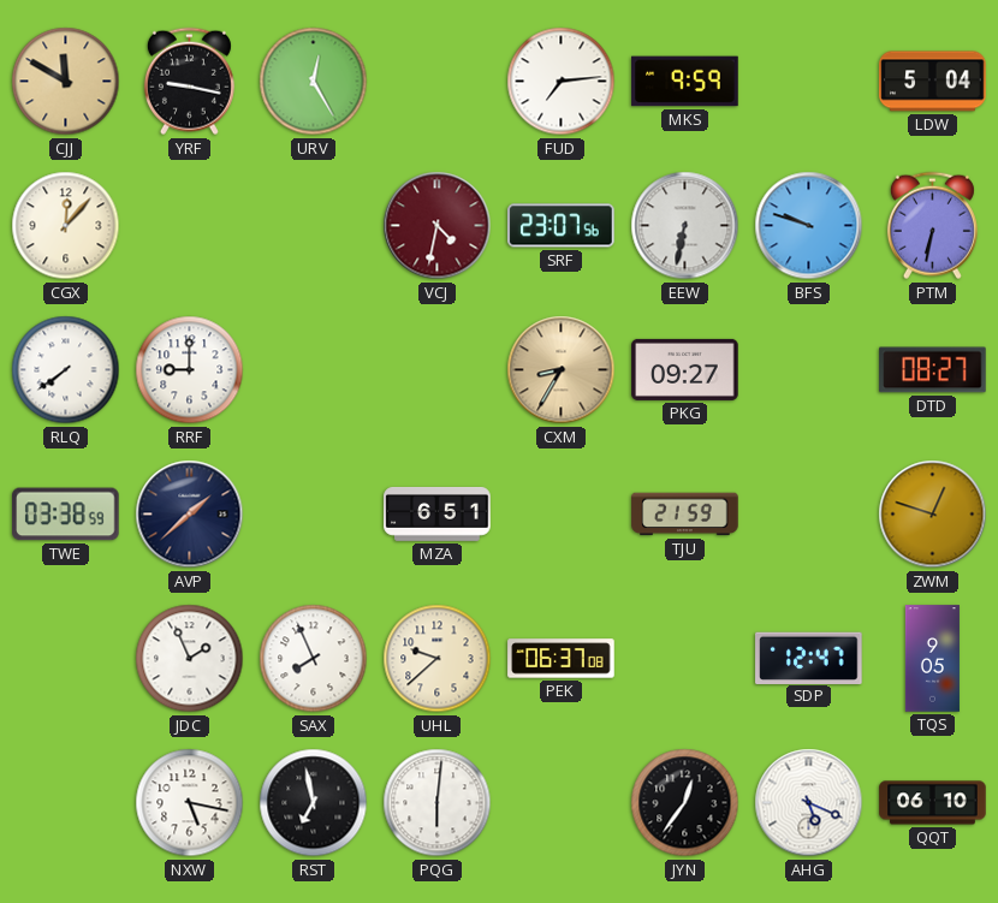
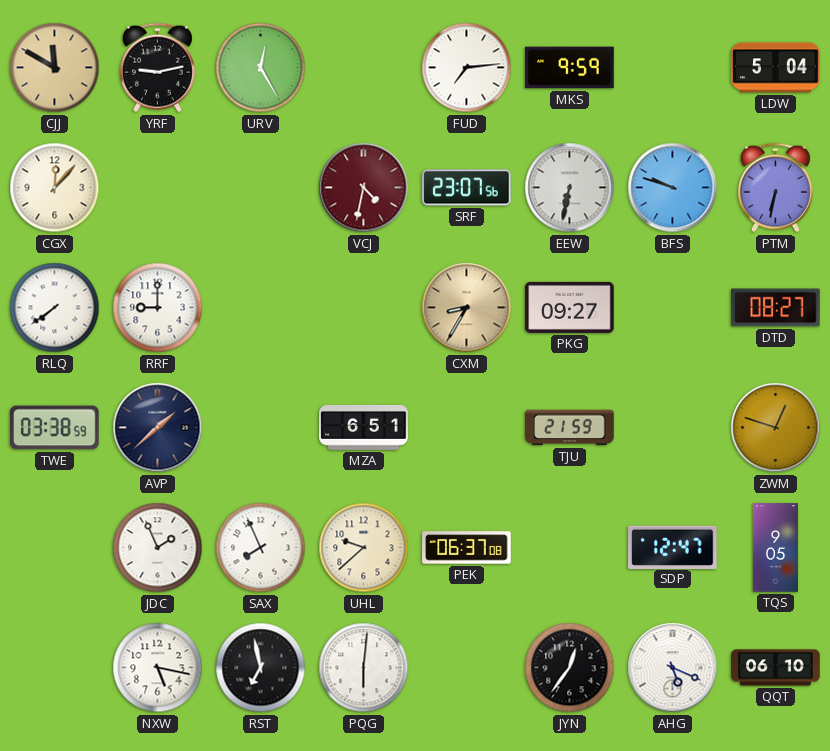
YRF: 9:17 -> 9:13
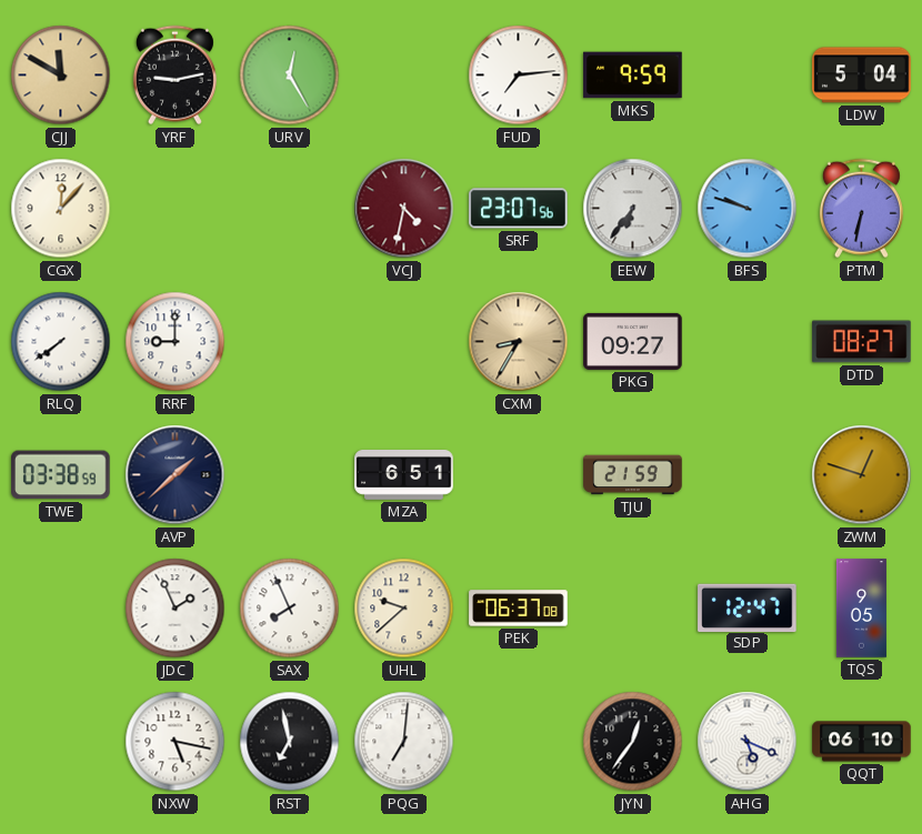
EEW: 6:32 -> 6:36
PQG: 6:01 -> 7:01
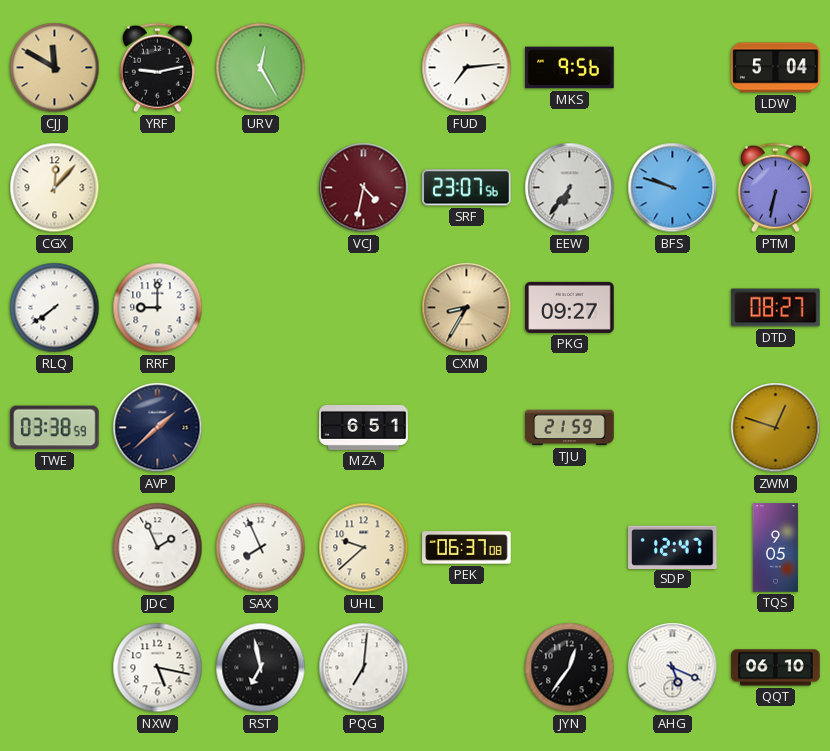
MKS: 9:59 -> 9:56
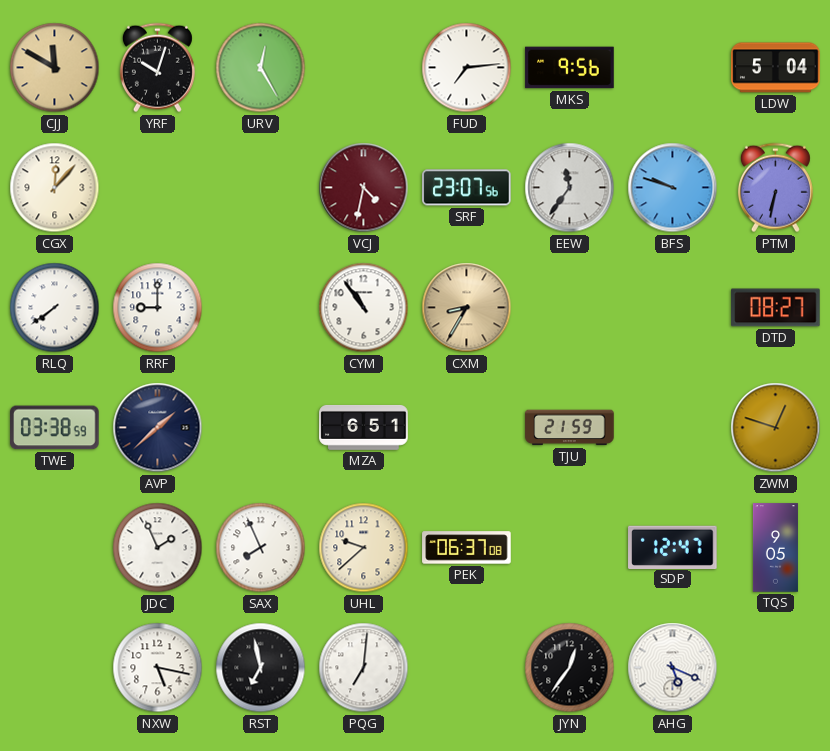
YRF: 9:13 -> 10:03
EEW: 6:36 -> 11:36
CYM: none -> 10:54
PKG: 09:27 -> none
QQT: 06:10 -> none
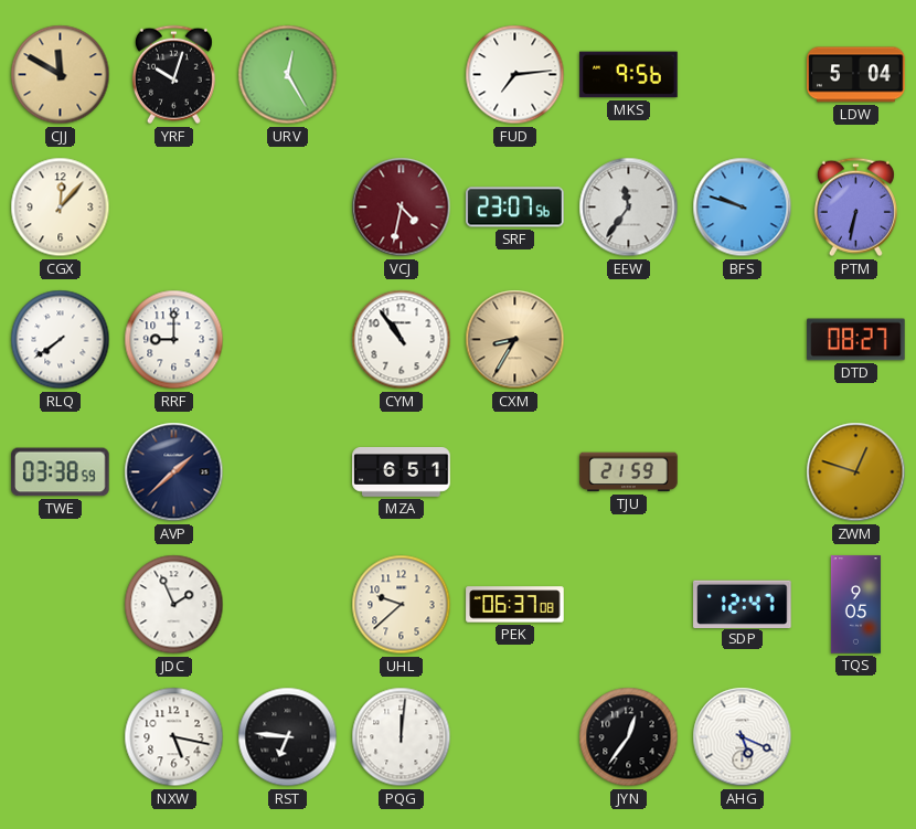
SAX: 7:56 -> none
RST: 6:58 -> 6:46
PQG: 7:01 -> 12:01
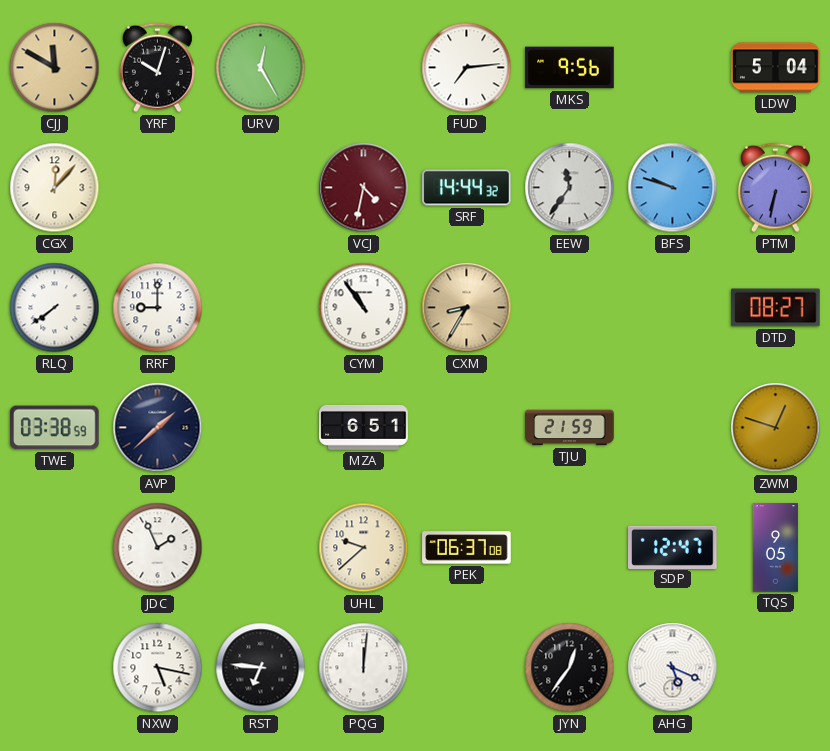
SRF: 23:07 -> 14:44
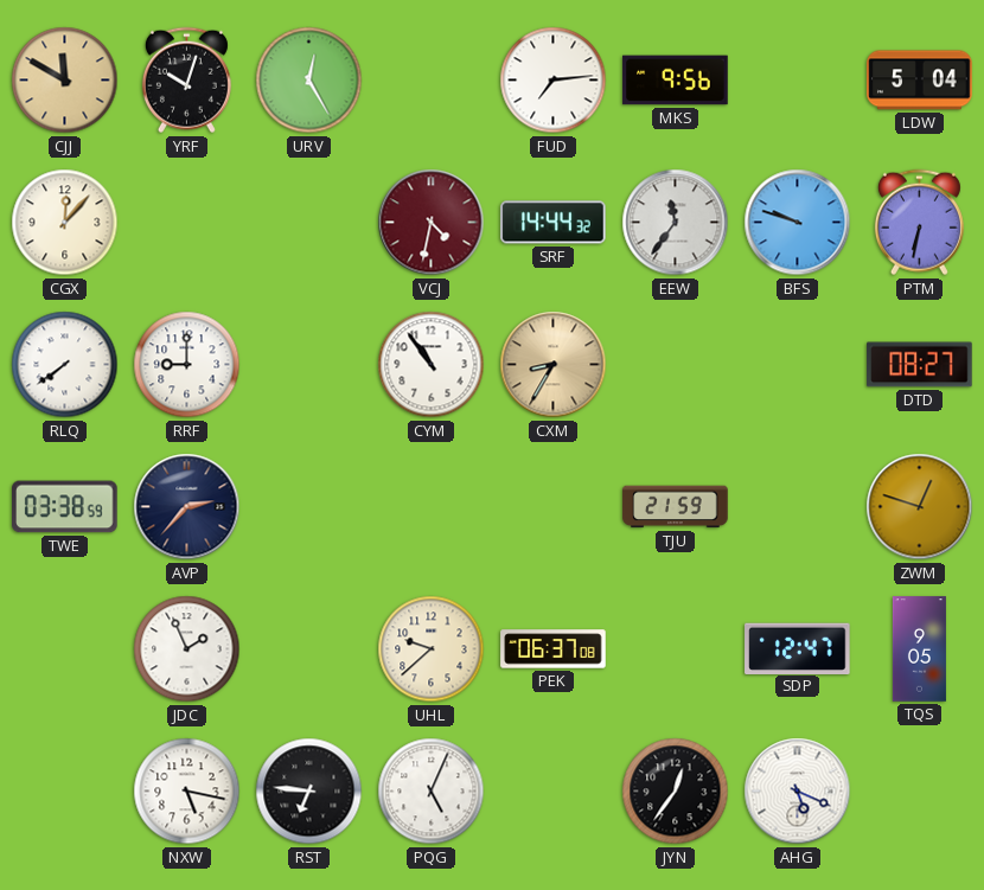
AVP: 1:38 -> 2:37
MZA: 6:51 -> none
PQG: 12:01 -> 5:04
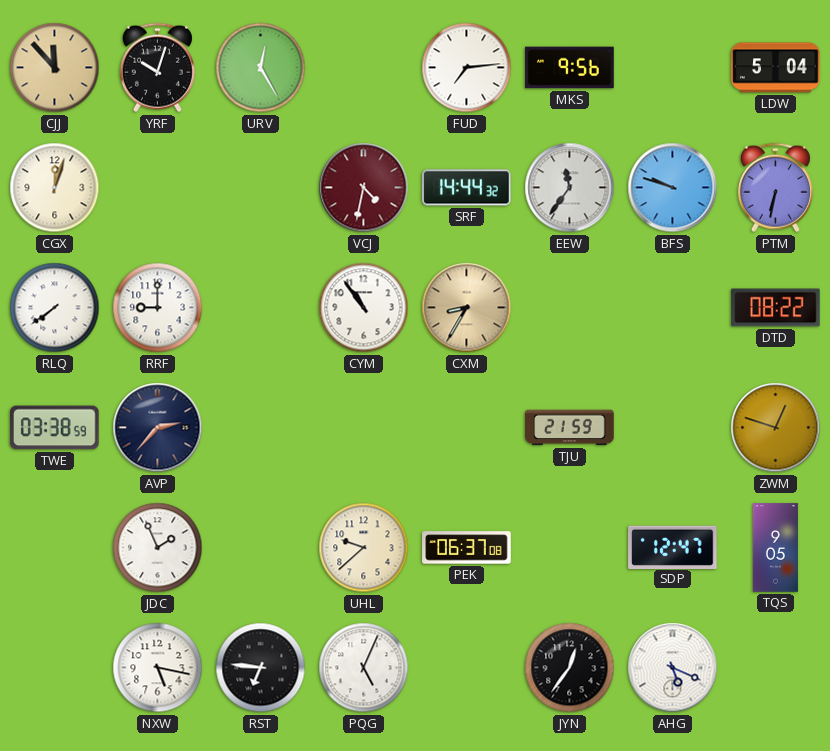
CJJ: 11:50 -> 11:53
CGX: 12:07 -> 12:03
DTD: 08:27 -> 08:22
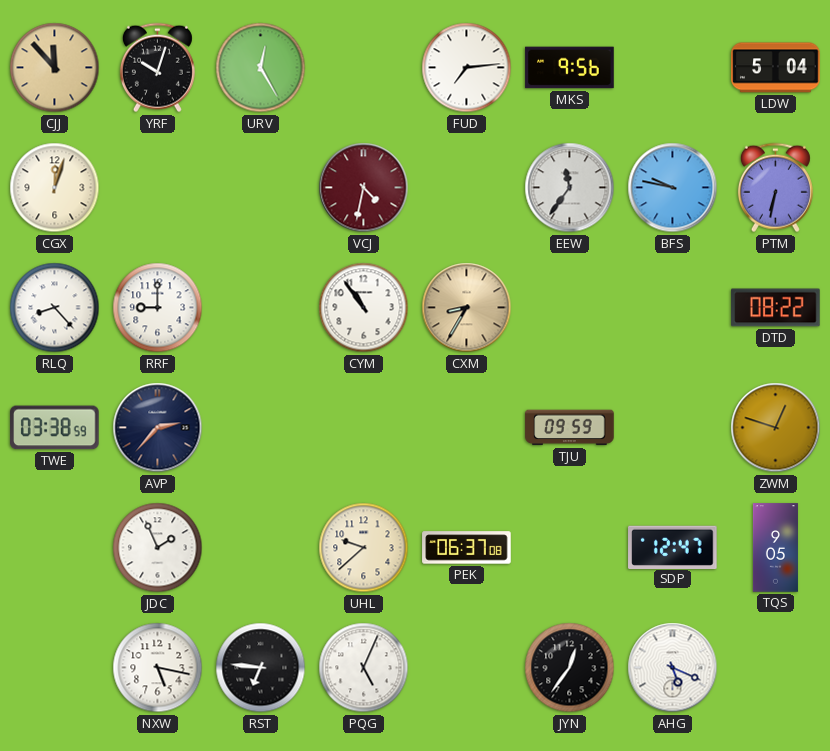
SRF: 14:44 -> none
BFS: 9:48 -> 9:47
RLQ: 7:39 -> 8:23
TJU: 21:59 -> 09:59
